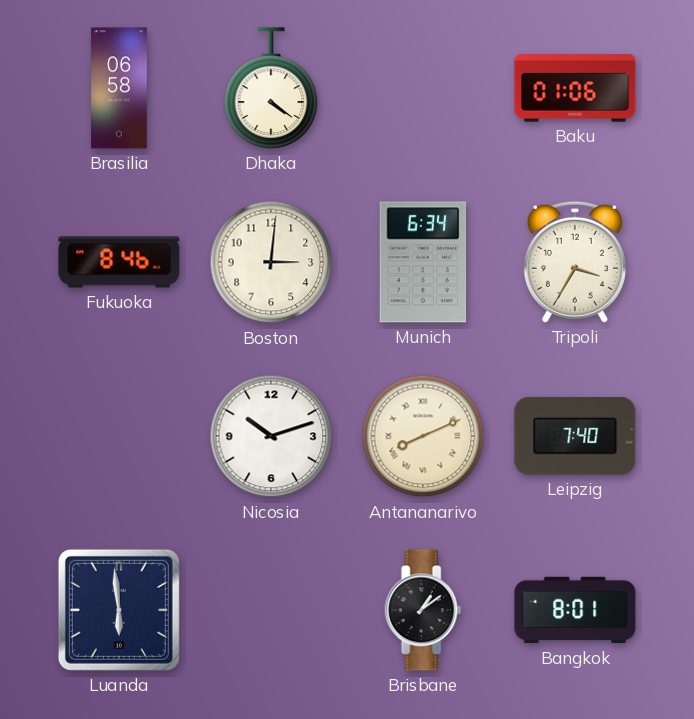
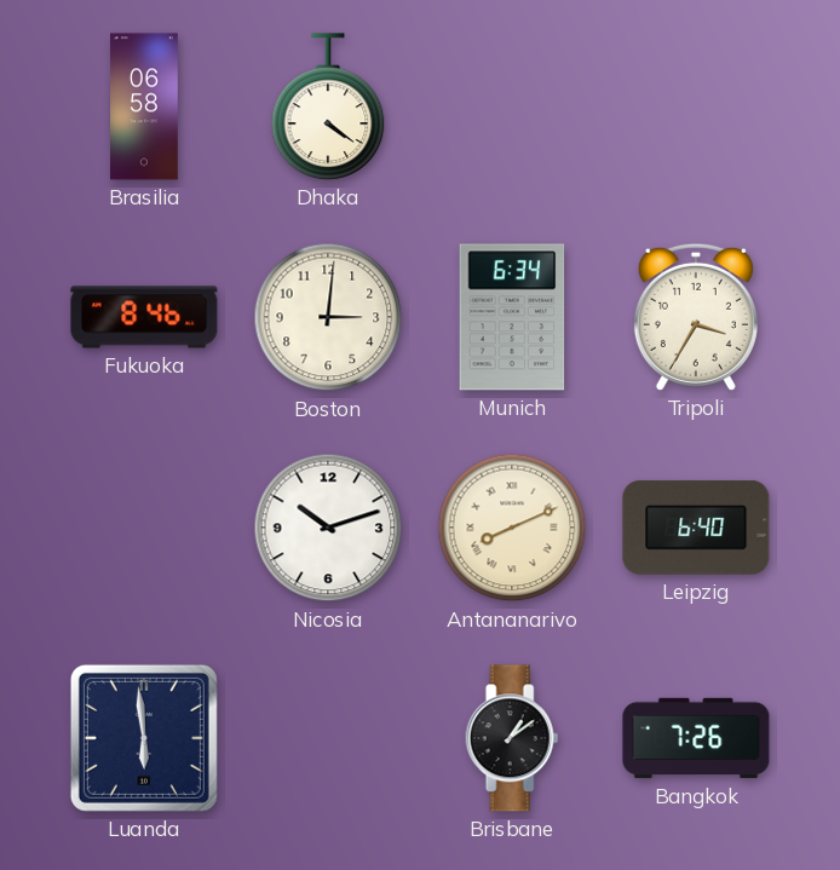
Baku: 01:06 -> none
Leipzig: 7:40 -> 6:40
Bangkok: 8:01 -> 7:26
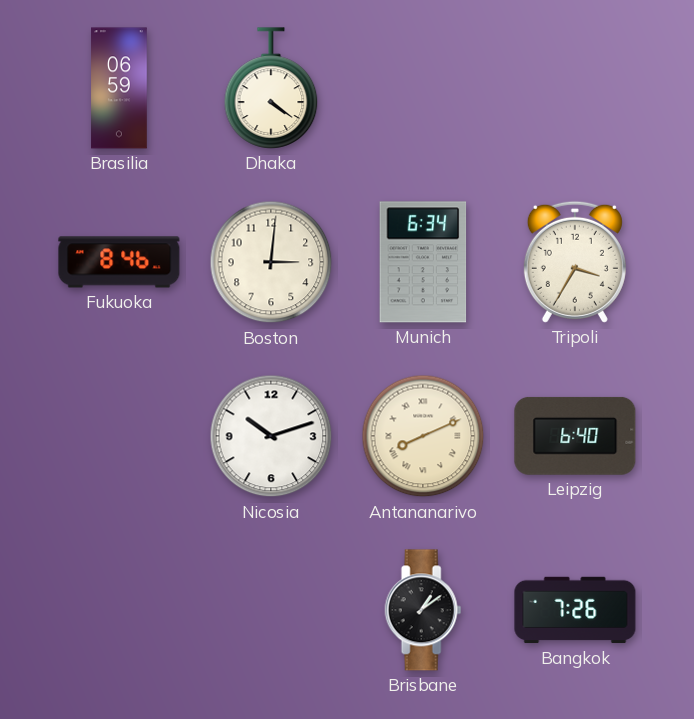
Brasilia: 06:58 -> 06:59
Luanda: 5:59 -> none
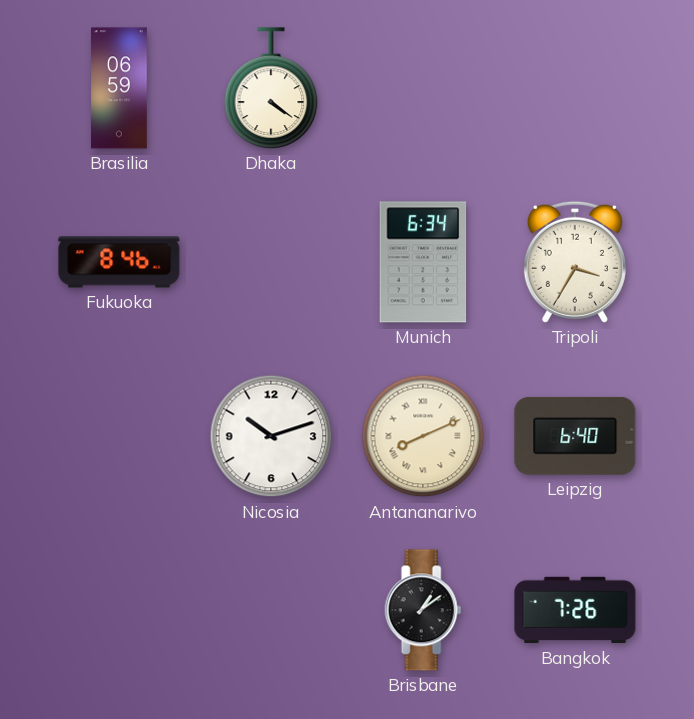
Boston: 3:01 -> none
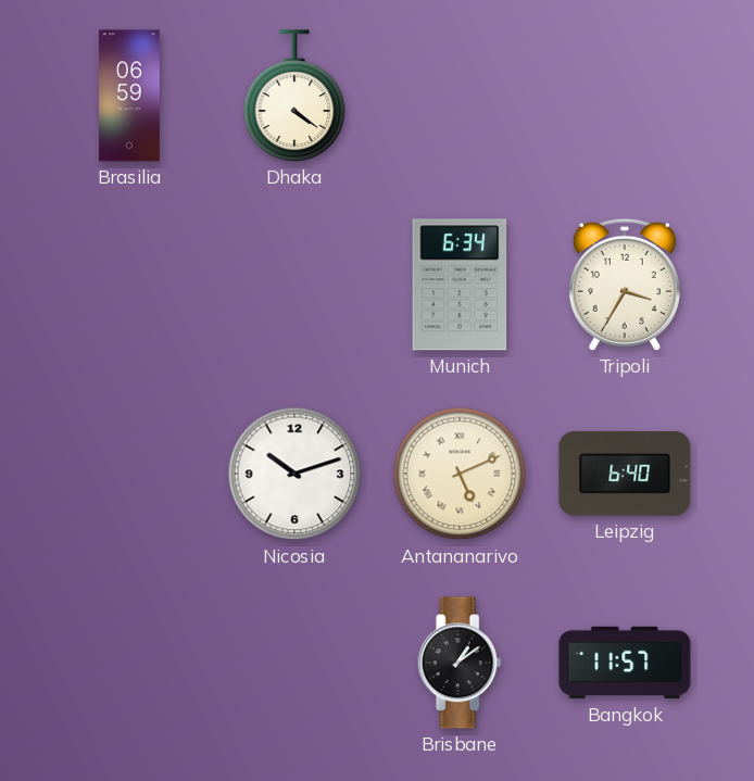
Fukuoka: 8:46 -> none
Antananarivo: 8:11 -> 5:11
Bangkok: 7:26 -> 11:57
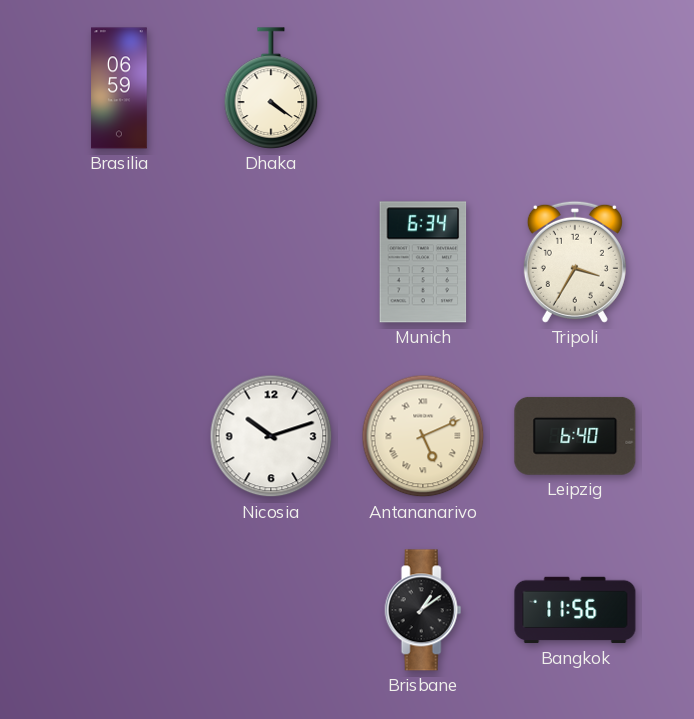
Bangkok: 11:57 -> 11:56
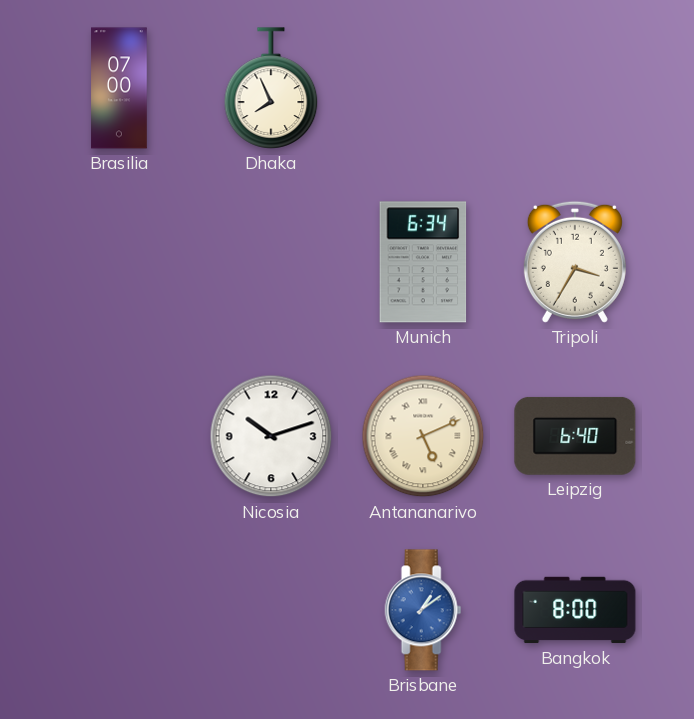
Brasilia: 06:59 -> 07:00
Dhaka: 4:21 -> 7:56
Brisbane dial: black -> blue
Bangkok: 11:56 -> 8:00
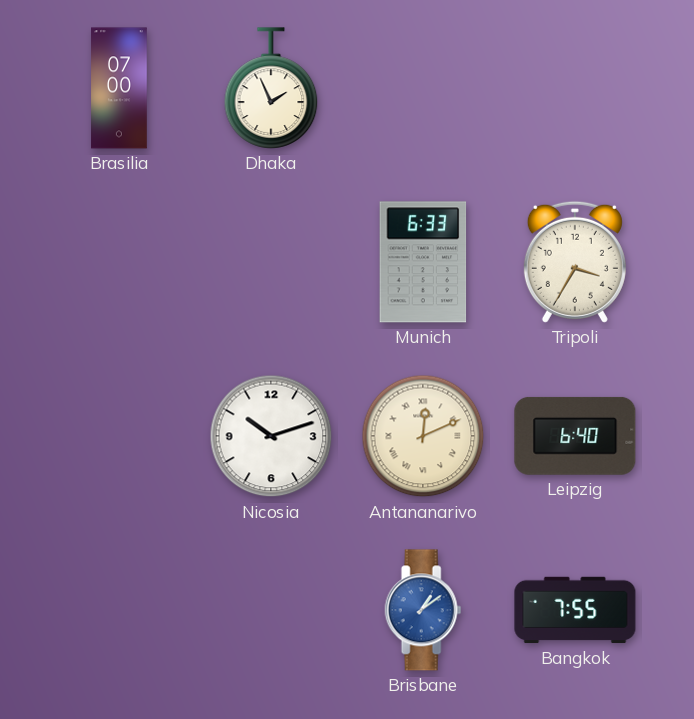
Dhaka: 7:56 -> 1:56
Munich: 6:34 -> 6:33
Antananarivo: 5:11 -> 12:11
Bangkok: 8:00 -> 7:55
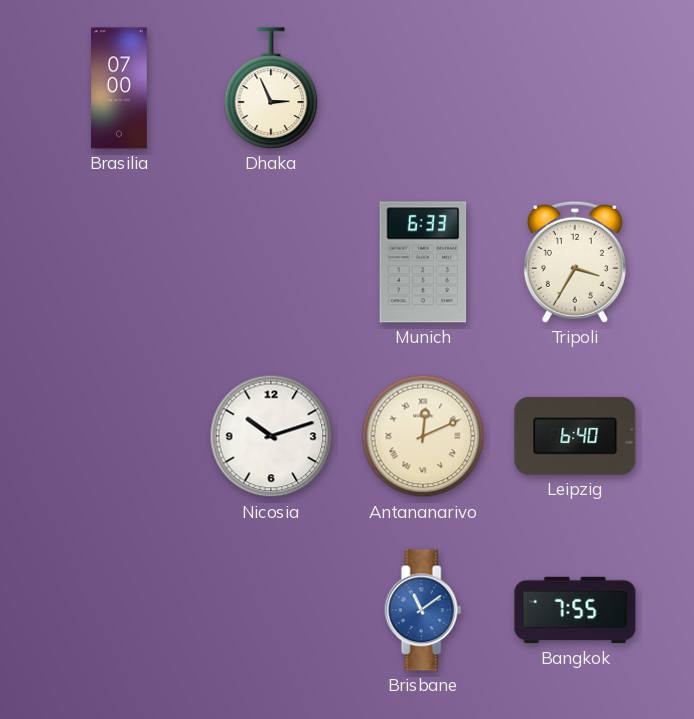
Dhaka: 1:56 -> 2:56
Brisbane: 1:09 -> 11:09
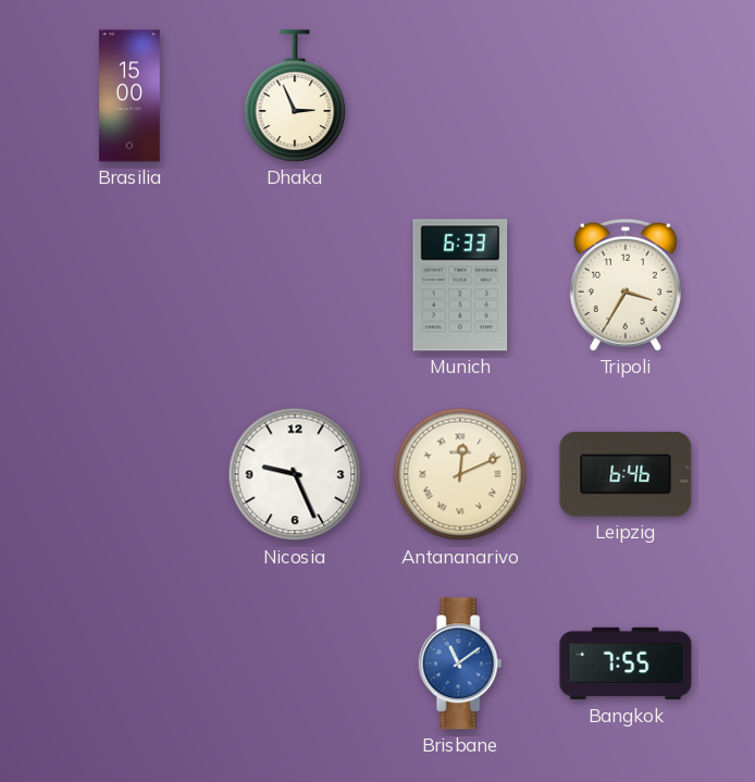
Brasilia: 07:00 -> 15:00
Nicosia: 10:12 -> 9:26
Leipzig: 6:40 -> 6:46
